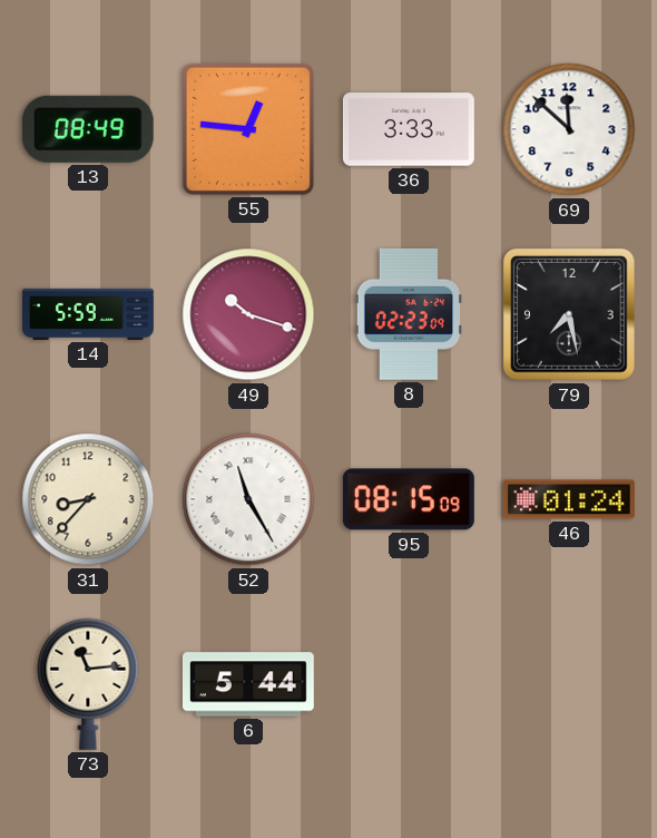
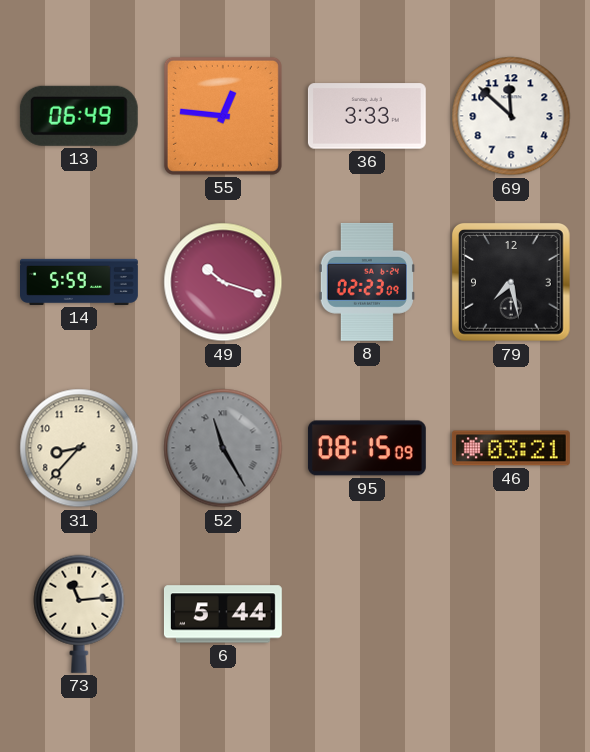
13: 08:49 -> 06:49
52 dial: white -> grey
46: 01:24 -> 03:21
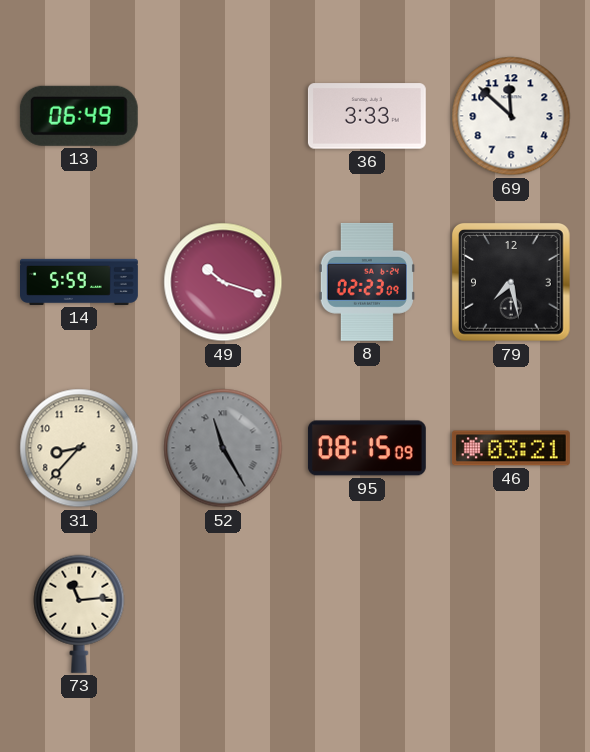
55: 12:46 -> none
6: 5:44 -> none
